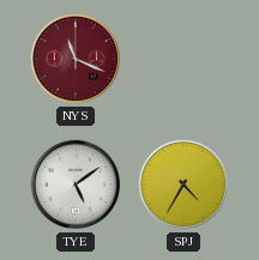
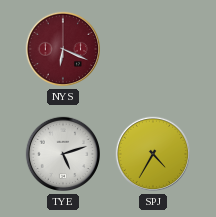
NYS: 11:19 -> 6:19
TYE: 5:09 -> 5:12
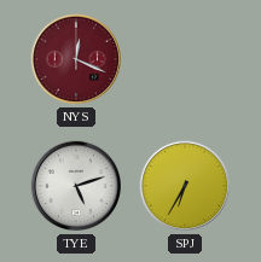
NYS: 6:19 -> 12:19
SPJ: 4:35 -> 6:35
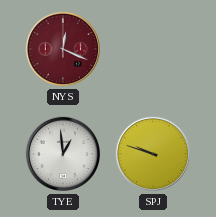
TYE: 5:12 -> 12:59
SPJ: 6:35 -> 9:48
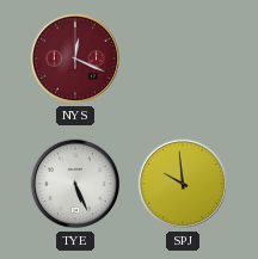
TYE: 12:59 -> 5:26
SPJ: 9:48 -> 9:59
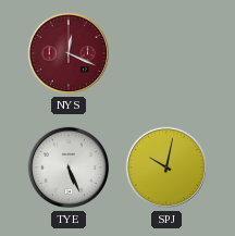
SPJ: 9:59 -> 10:02
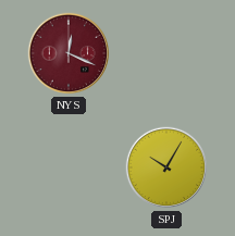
TYE: 5:26 -> none
SPJ: 10:02 -> 10:05
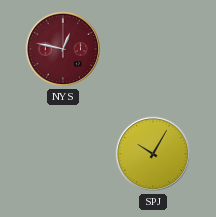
NYS: 12:19 -> 12:47
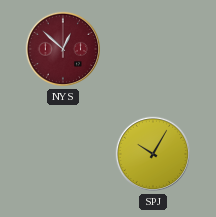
NYS: 12:47 -> 12:52
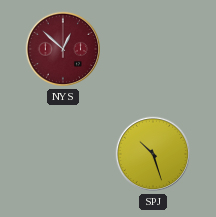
SPJ: 10:05 -> 10:27
